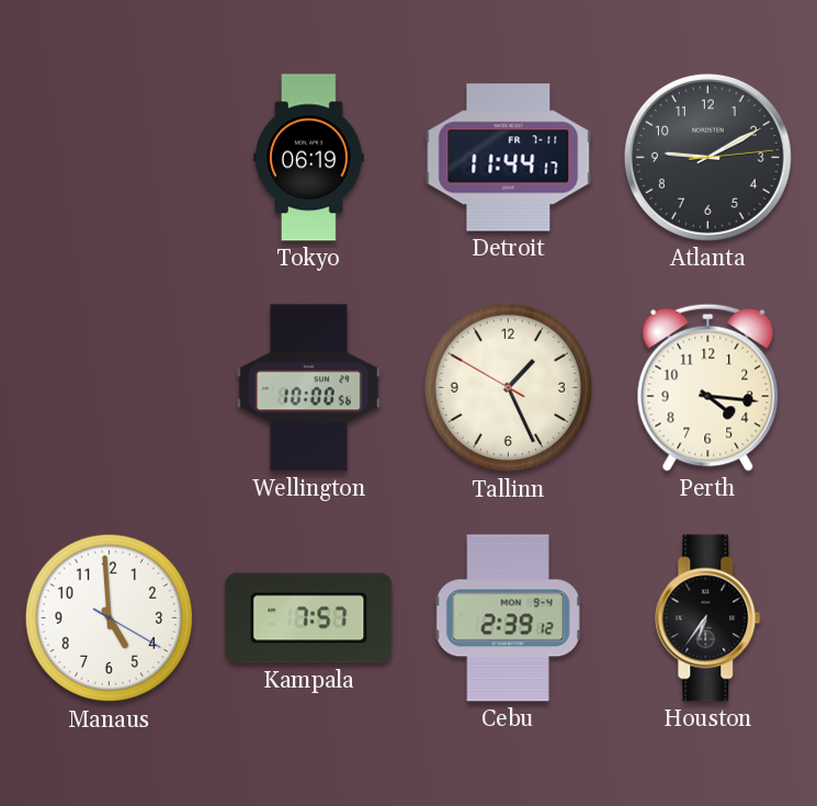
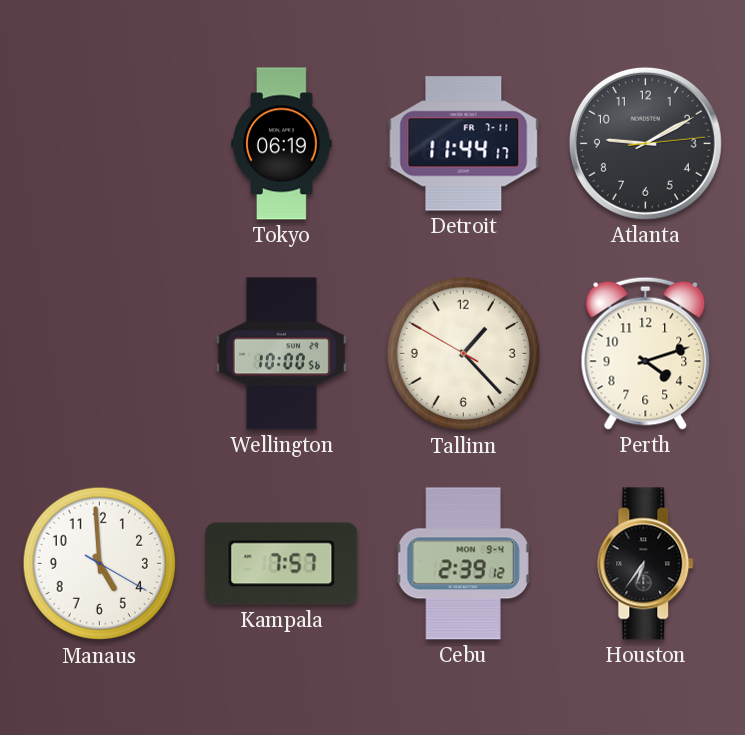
Tallinn: 1:25 -> 1:22
Perth: 4:16 -> 4:12
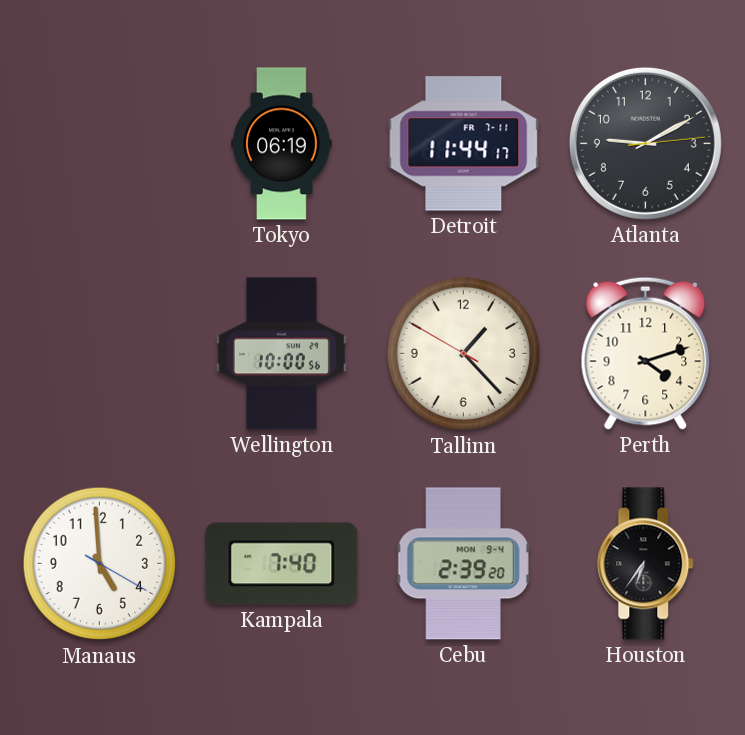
Kampala: 7:57 -> 7:40
Cebu: 2:39:12 -> 2:39:20
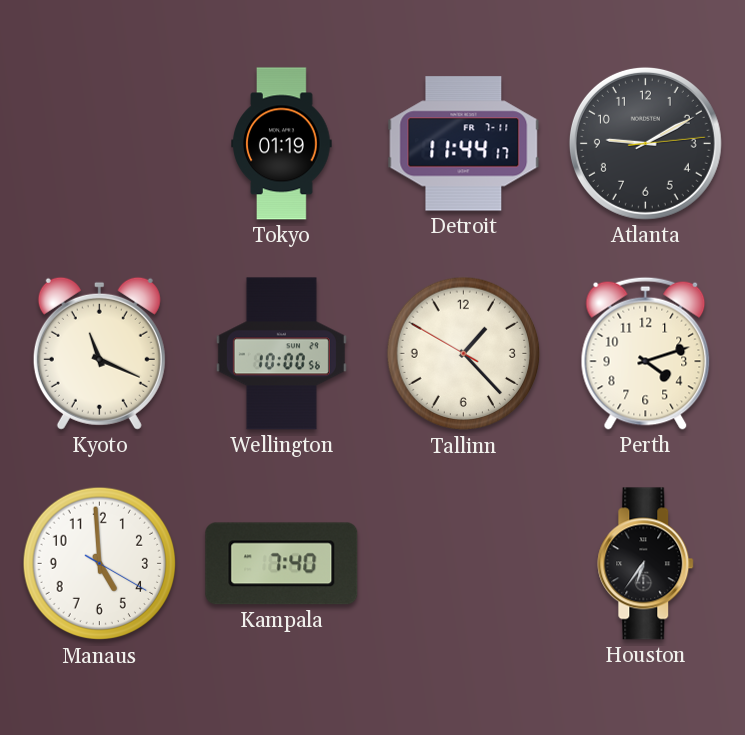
Tokyo: 06:19 -> 01:19
Kyoto: none -> 11:19
Cebu: 2:39 -> none
